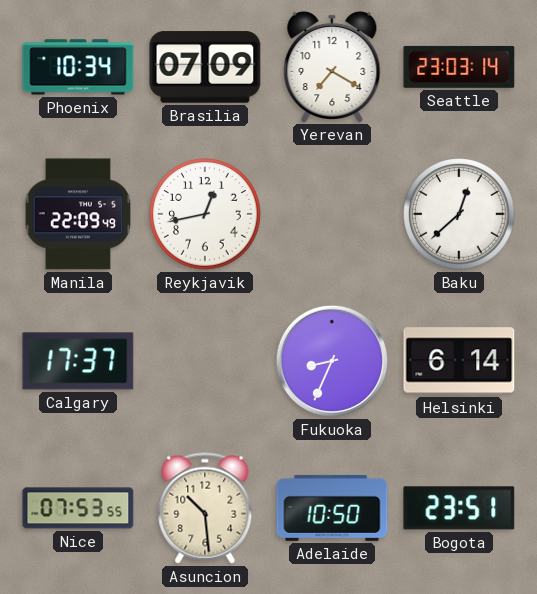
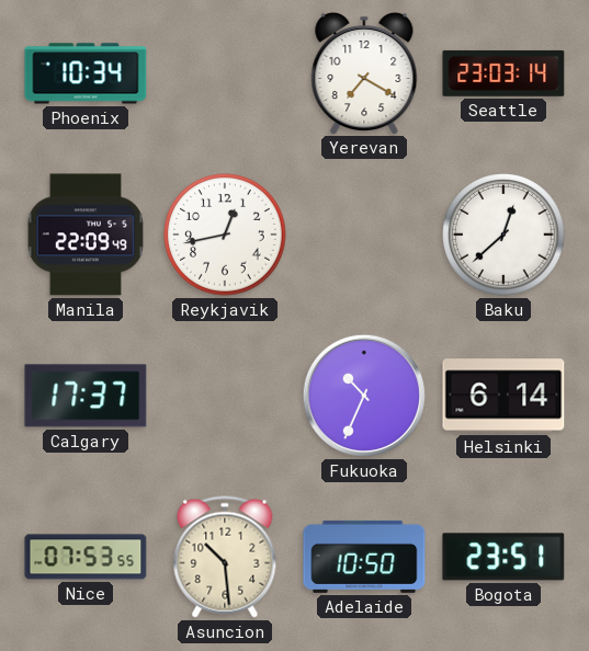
Brasilia: 07:09 -> none
Fukuoka: 8:34 -> 10:34
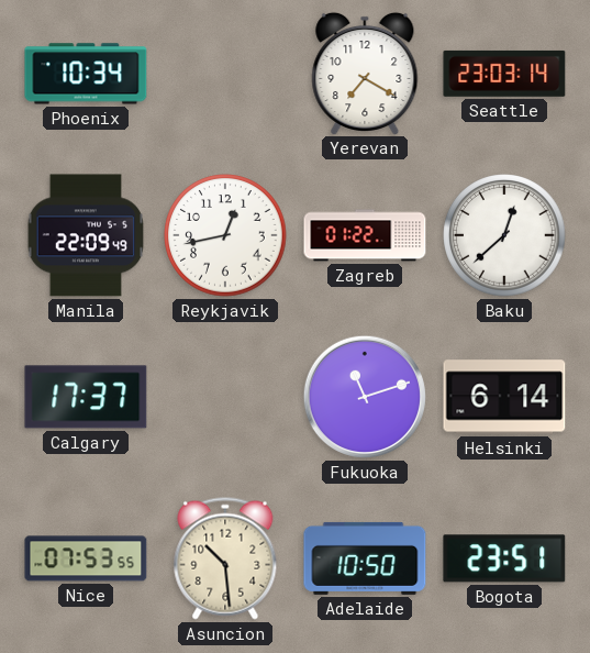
Zagreb: none -> 01:22
Fukuoka: 10:34 -> 11:12
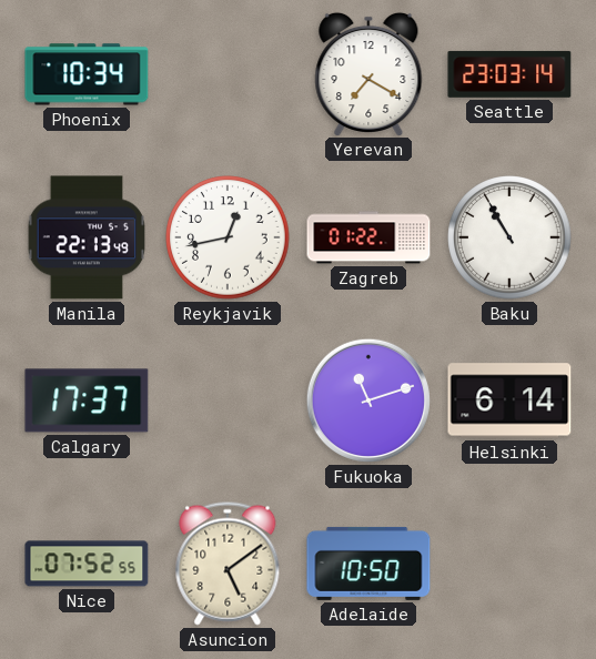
Manila: 22:09 -> 22:13
Baku: 12:38 -> 10:55
Nice: 07:53 -> 07:52
Asuncion: 10:29 -> 5:09
Bogota: 23:51 -> none
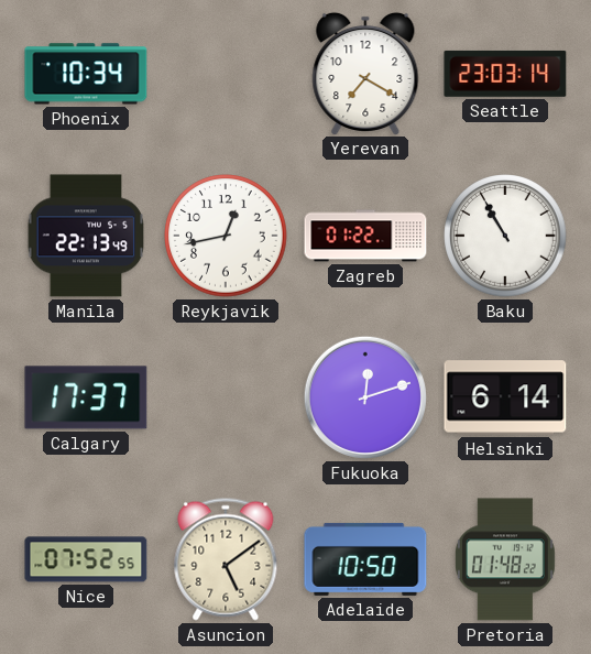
Fukuoka: 11:12 -> 12:12
Pretoria: none -> 01:48
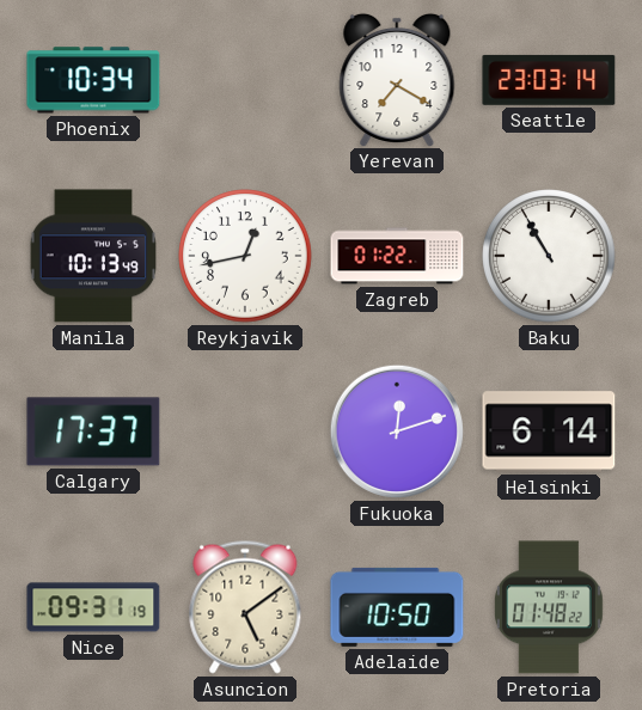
Manila: 22:13 -> 10:13
Nice: 07:52 -> 09:31
